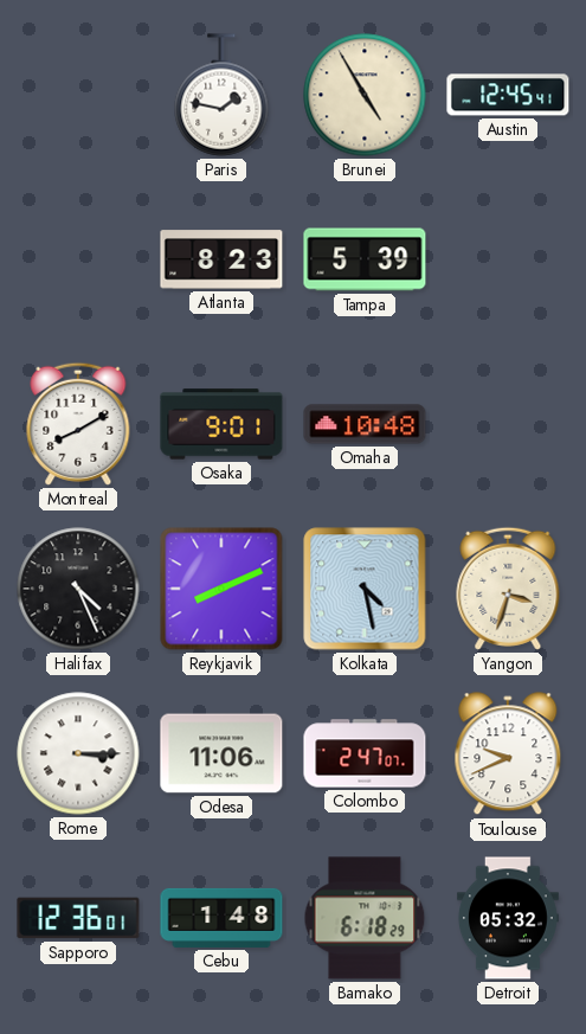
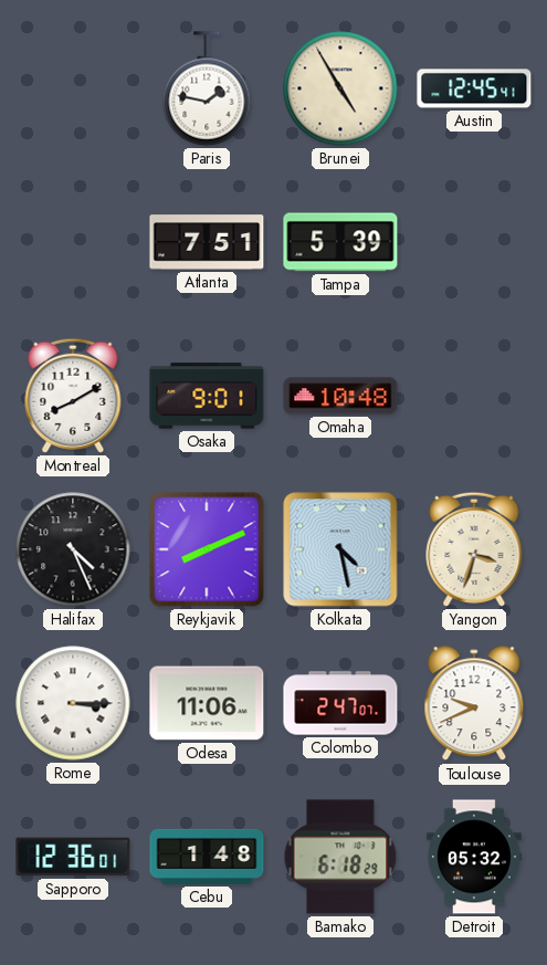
Atlanta: 8:23 -> 7:51
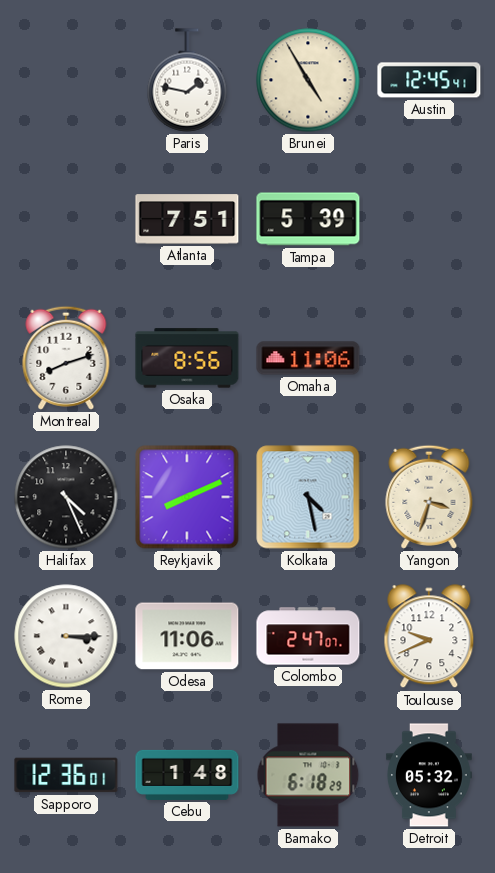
Montreal: 8:10 -> 8:12
Osaka: 9:01 -> 8:56
Omaha: 10:48 -> 11:06
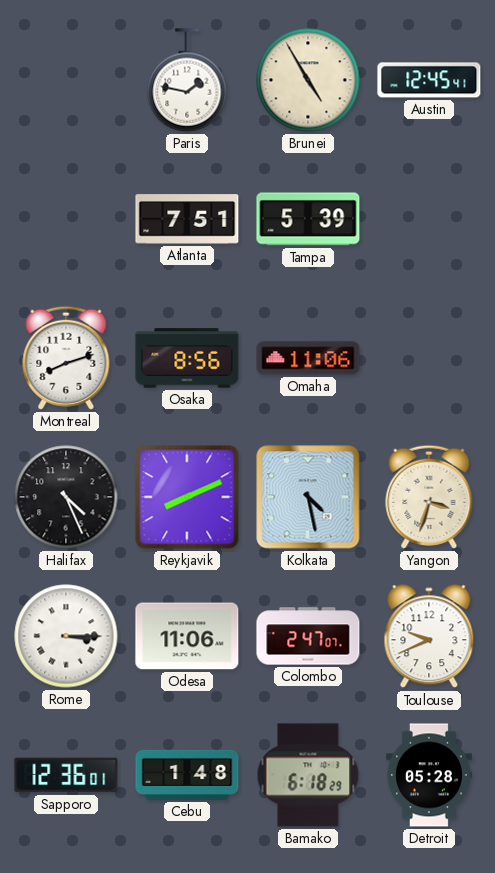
Detroit: 05:32 -> 05:28
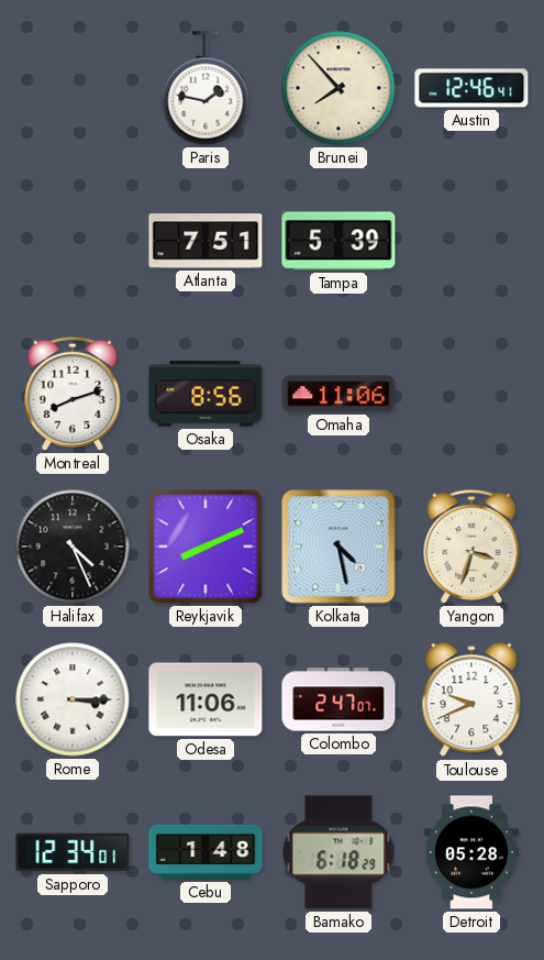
Brunei: 4:55 -> 7:53
Austin: 12:45 -> 12:46
Sapporo: 12:36 -> 12:34
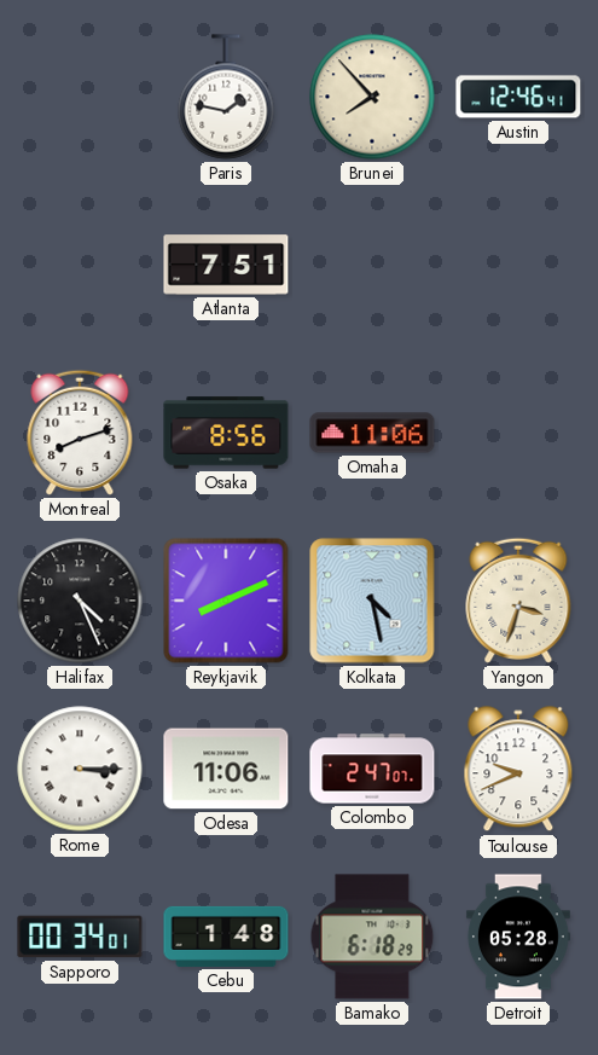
Tampa: 5:39 -> none
Sapporo: 12:34 -> 00:34
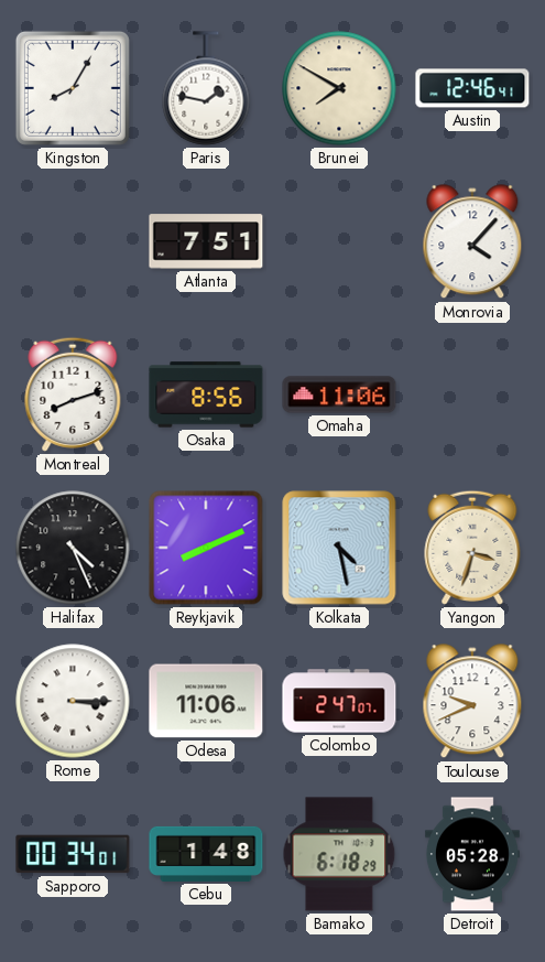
Kingston: none -> 8:05
Brunei: 7:53 -> 7:50
Monrovia: none -> 4:07
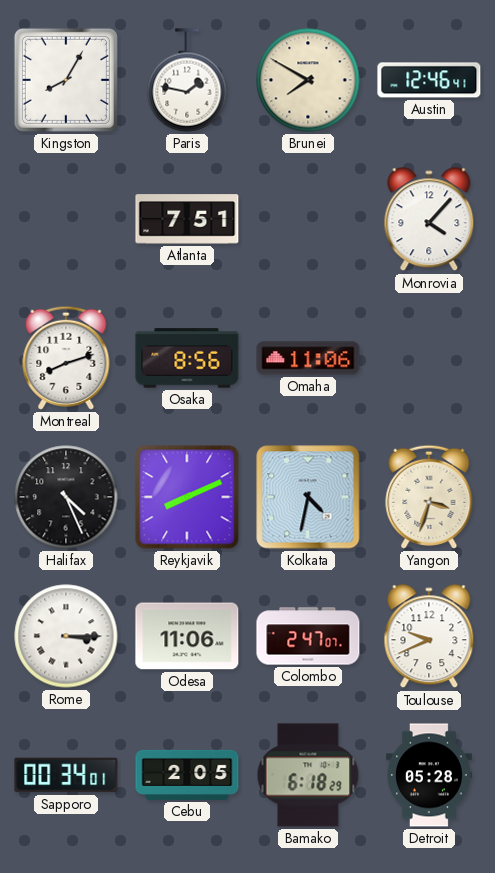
Kolkata: 4:28 -> 4:32
Cebu: 1:48 -> 2:05
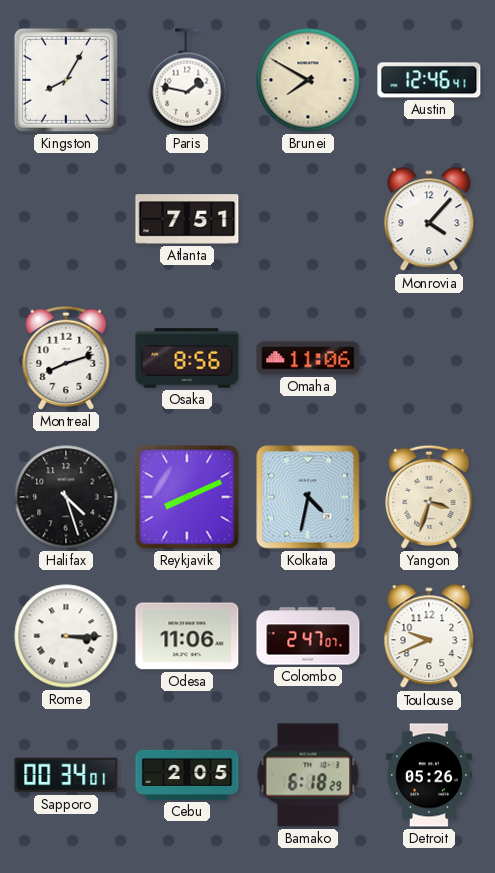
Halifax: 4:26 -> 4:27
Detroit: 05:28 -> 05:26
